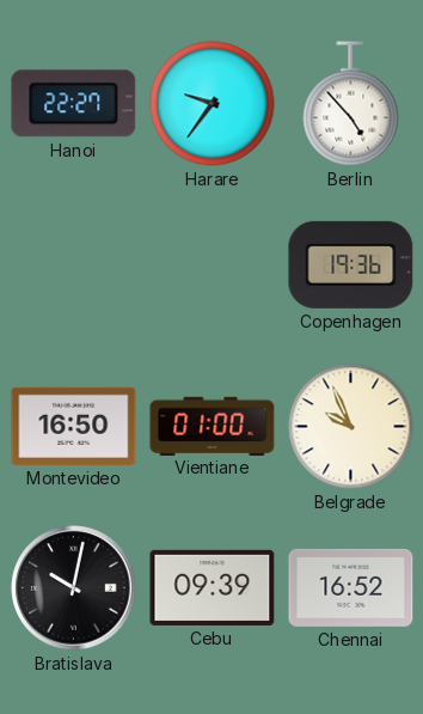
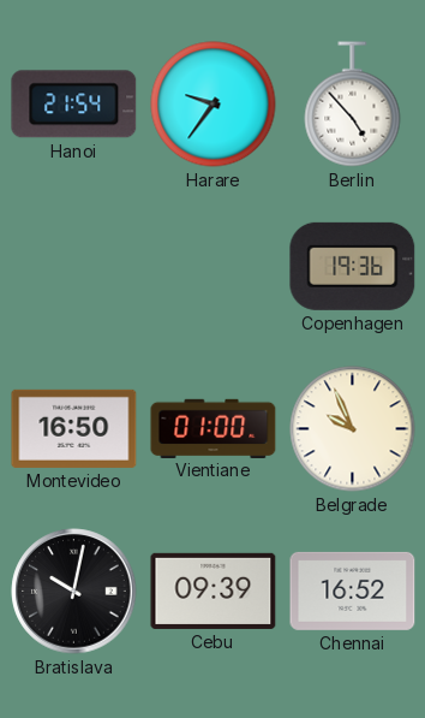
Hanoi: 22:27 -> 21:54
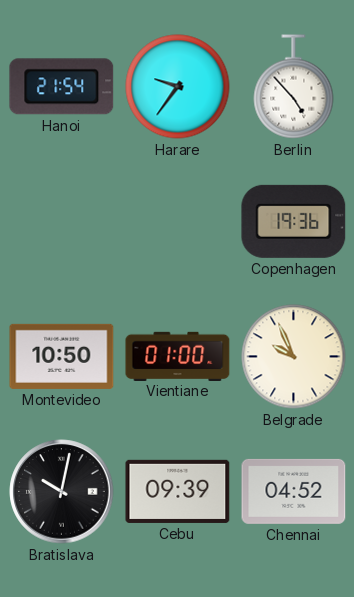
Montevideo: 16:50 -> 10:50
Chennai: 16:52 -> 04:52
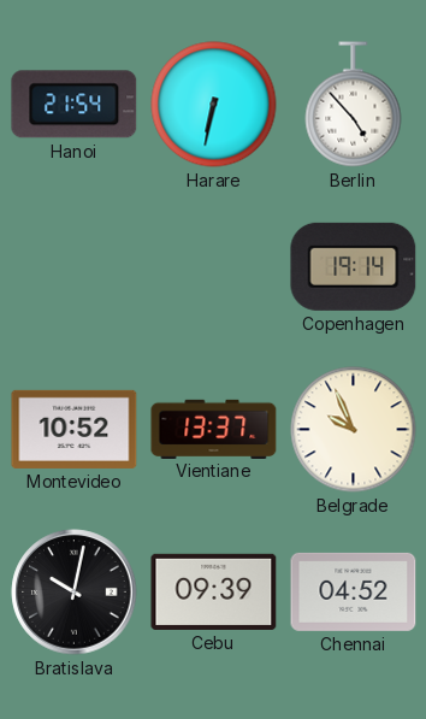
Harare: 9:36 -> 6:32
Copenhagen: 19:36 -> 19:14
Montevideo: 10:50 -> 10:52
Vientiane: 01:00 -> 13:37
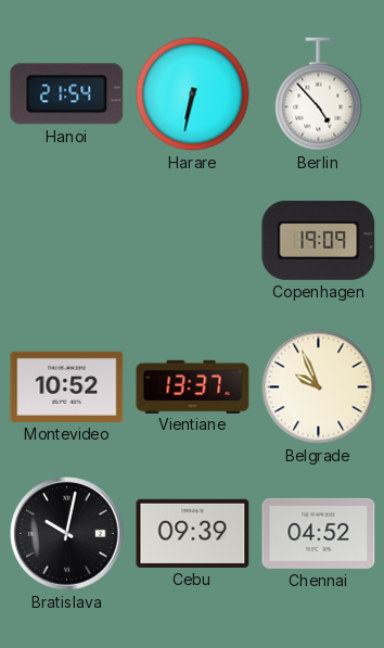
Copenhagen: 19:14 -> 19:09
